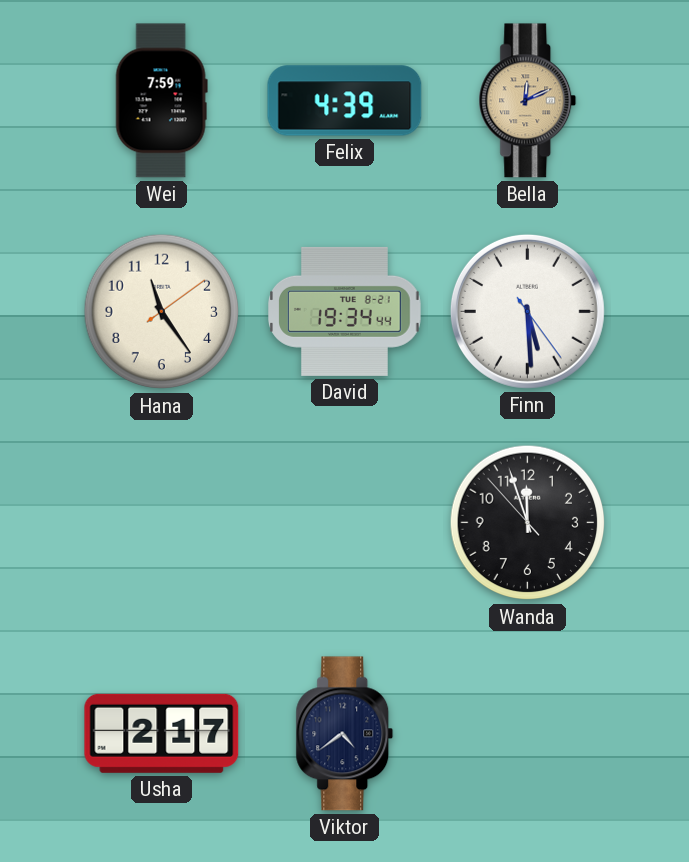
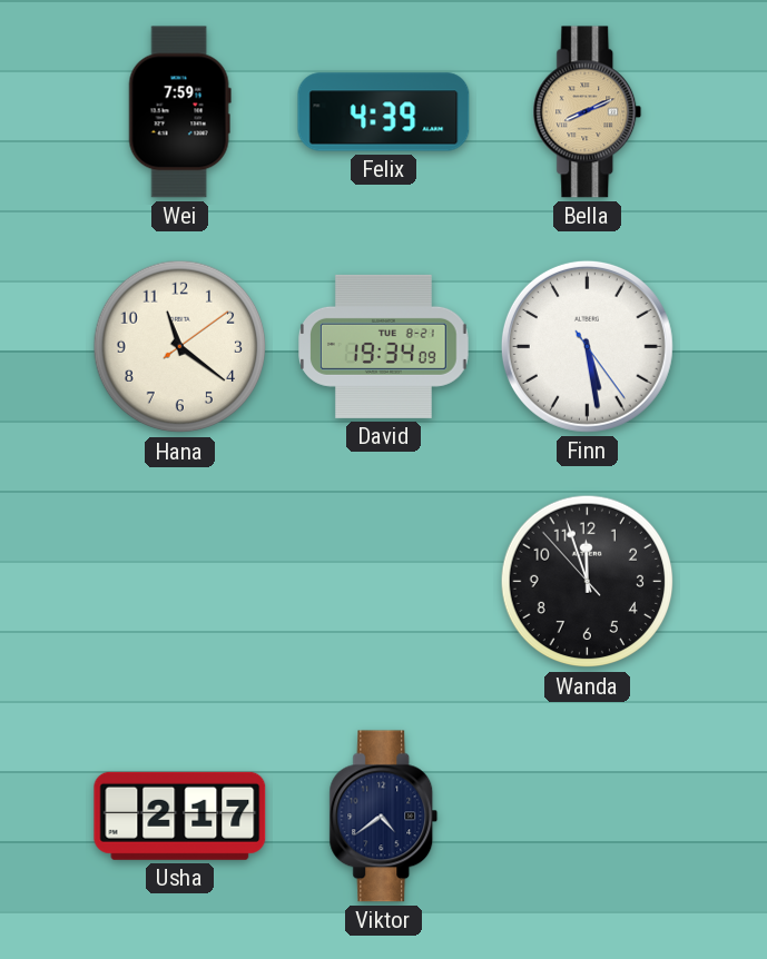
Bella: 12:11 -> 8:11
Hana: 11:24 -> 11:21
David: 19:34:44 -> 19:34:09
Finn: 5:29 -> 5:28
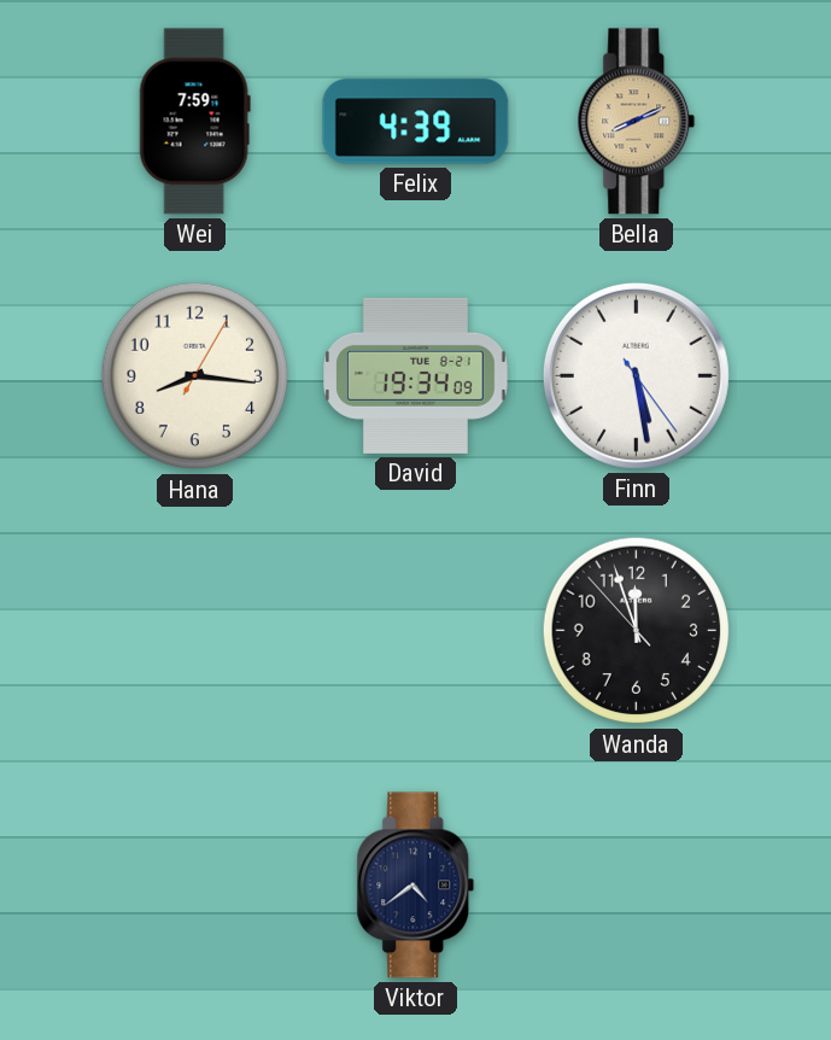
Hana: 11:21 -> 8:16
Usha: 2:17 -> none
